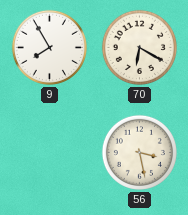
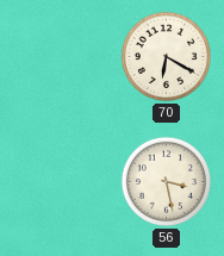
9: 7:55 -> none
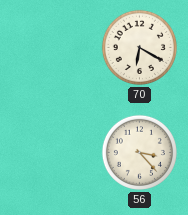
56: 3:28 -> 3:23
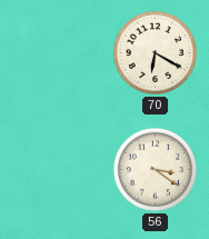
56: 3:23 -> 3:21
